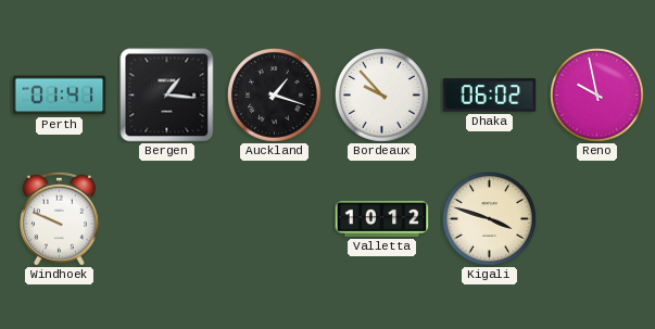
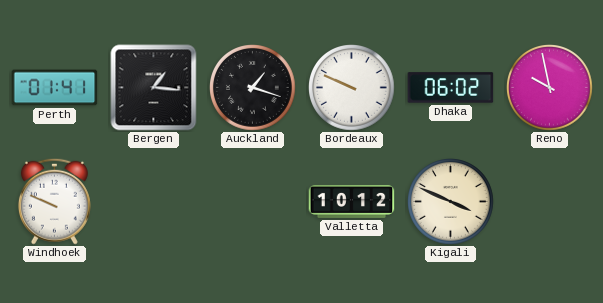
Bordeaux: 9:53 -> 9:49
Kigali: 3:48 -> 3:49
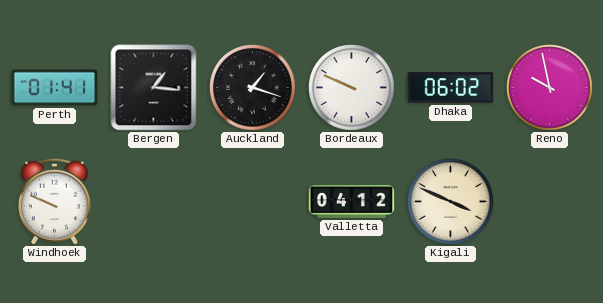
Valletta: 10:12 -> 04:12
